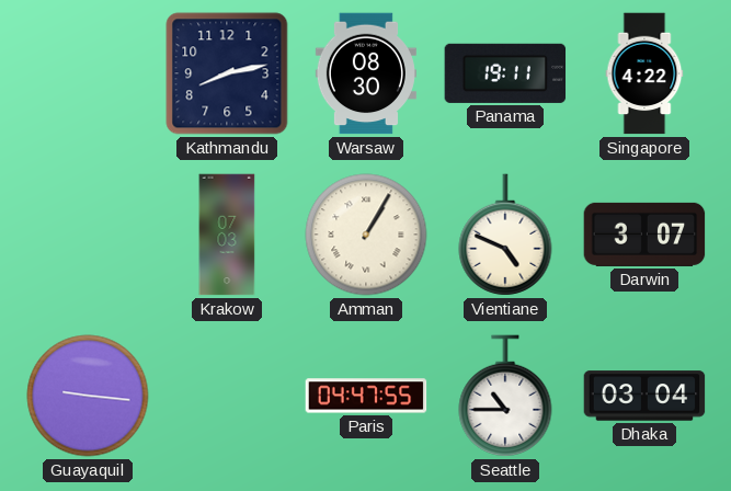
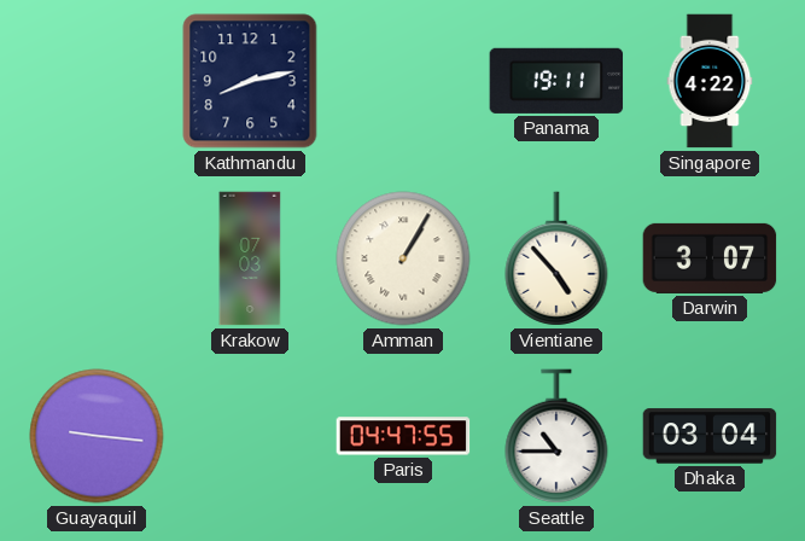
Warsaw: 08:30 -> none
Vientiane: 4:49 -> 4:53
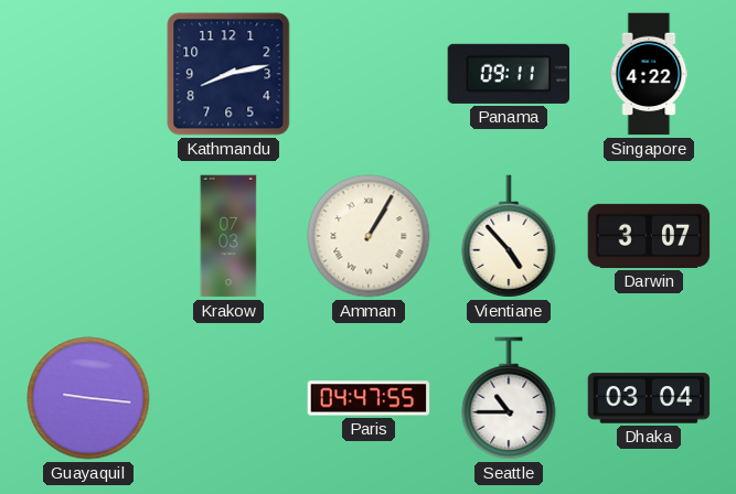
Panama: 19:11 -> 09:11
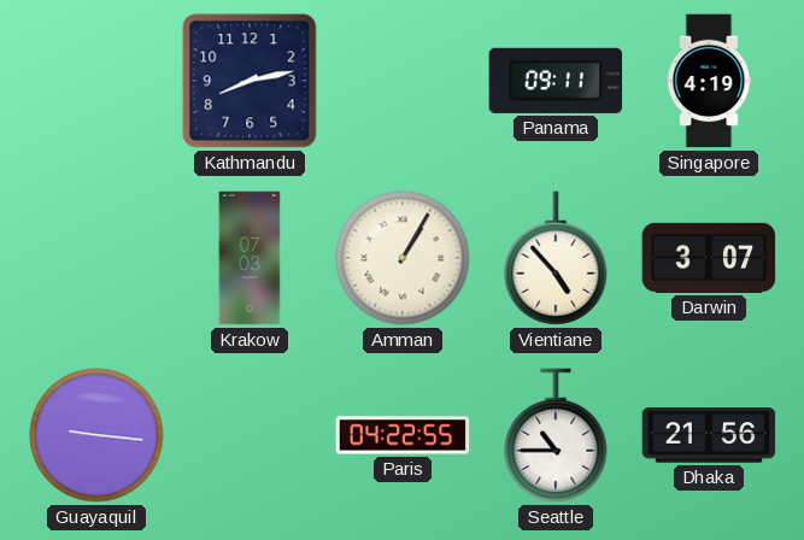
Singapore: 4:22 -> 4:19
Paris: 04:47 -> 04:22
Dhaka: 03:04 -> 21:56
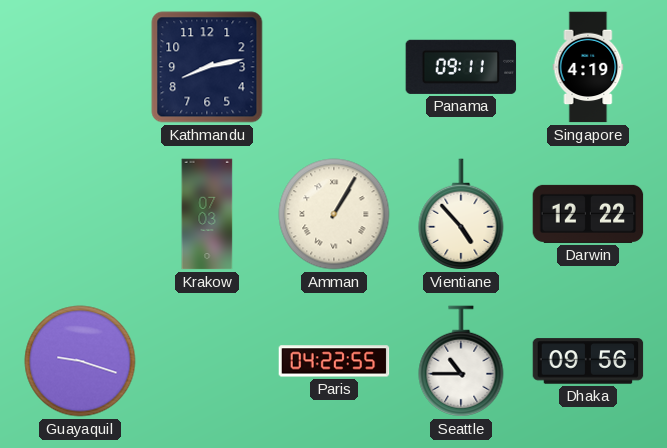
Darwin: 3:07 -> 12:22
Guayaquil: 9:16 -> 9:18
Dhaka: 21:56 -> 09:56
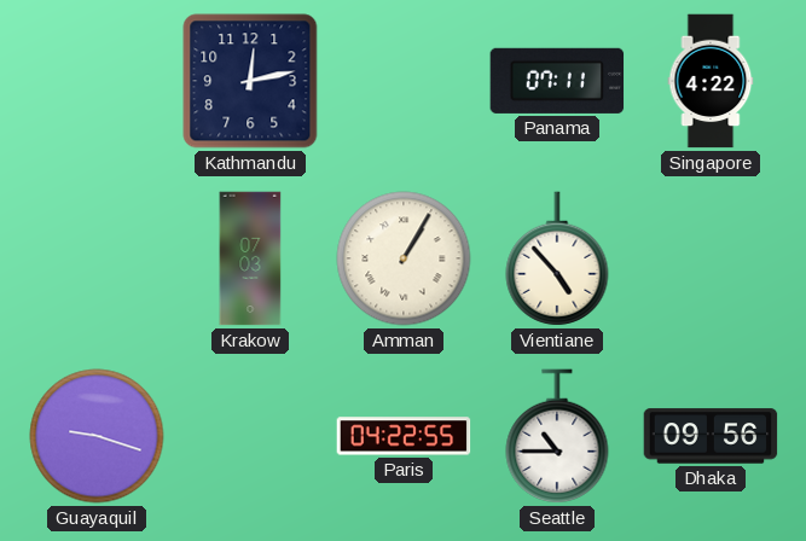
Kathmandu: 8:13 -> 12:13
Panama: 09:11 -> 07:11
Singapore: 4:19 -> 4:22
Darwin: 12:22 -> none
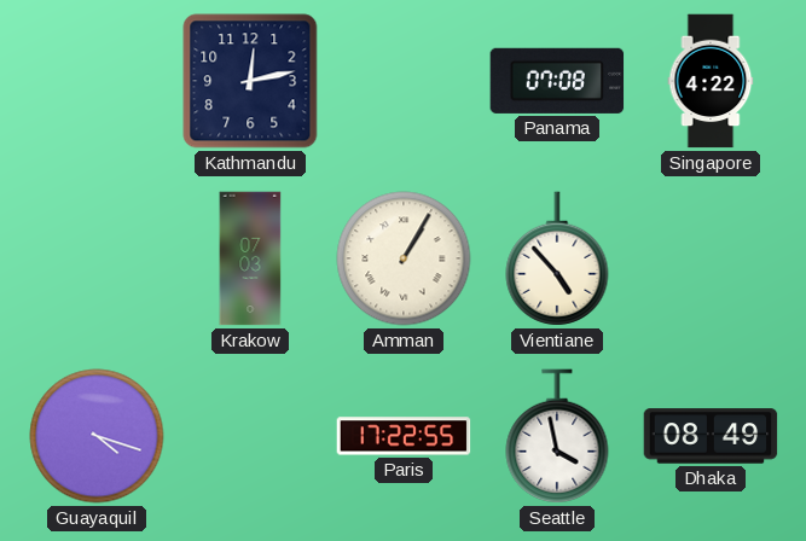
Panama: 07:11 -> 07:08
Guayaquil: 9:18 -> 4:18
Paris: 04:22 -> 17:22
Seattle: 10:45 -> 3:58
Dhaka: 09:56 -> 08:49
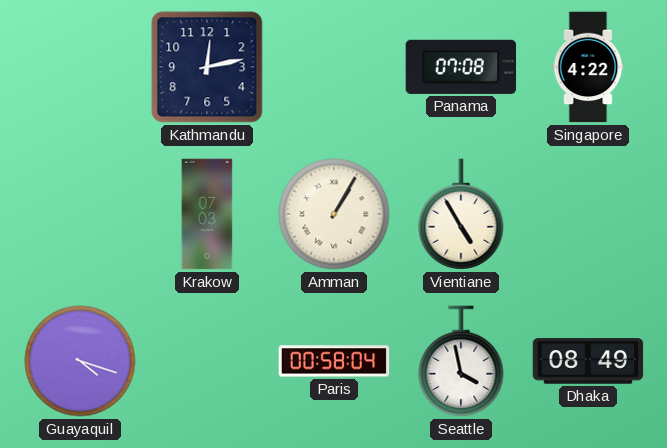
Vientiane: 4:53 -> 4:55
Paris: 17:22 -> 00:58
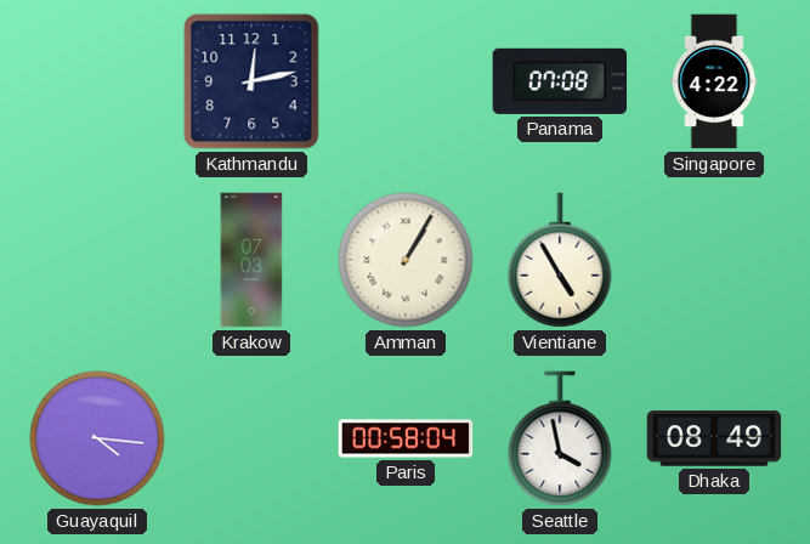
Guayaquil: 4:18 -> 4:16
